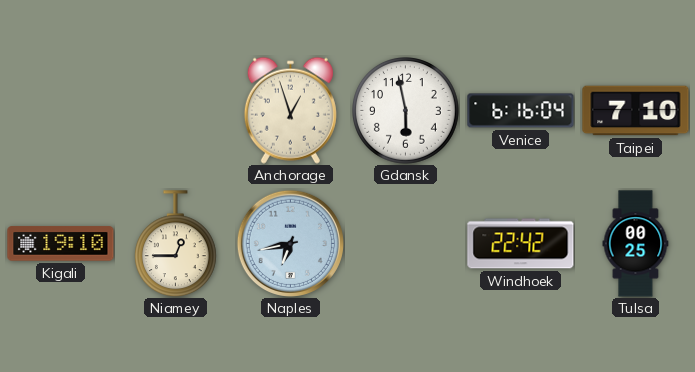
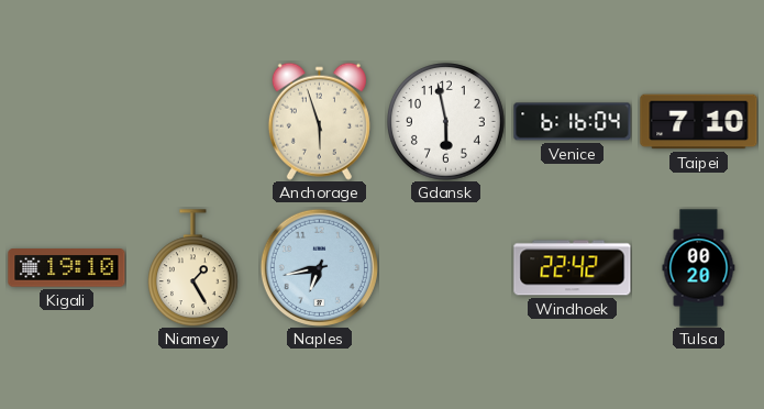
Anchorage: 12:57 -> 5:57
Niamey: 12:45 -> 1:25
Tulsa: 00:25 -> 00:20
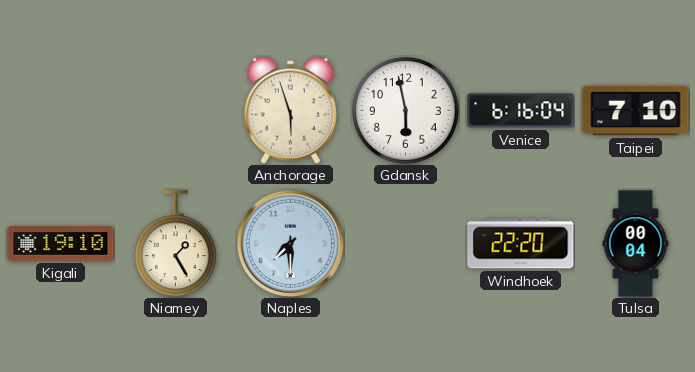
Naples: 6:43 -> 7:30
Windhoek: 22:42 -> 22:20
Tulsa: 00:20 -> 00:04
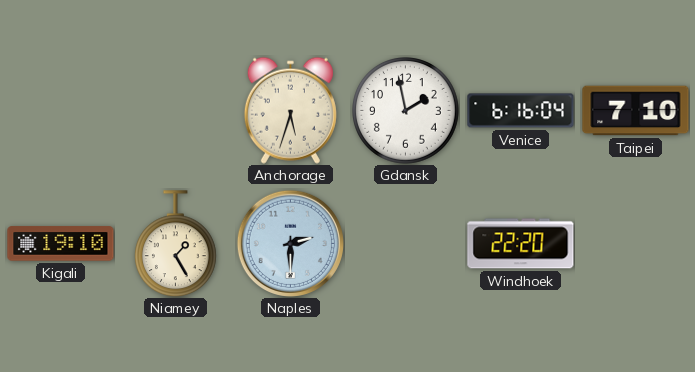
Anchorage: 5:57 -> 5:33
Gdansk: 5:58 -> 1:58
Naples: 7:30 -> 2:30
Tulsa: 00:04 -> none
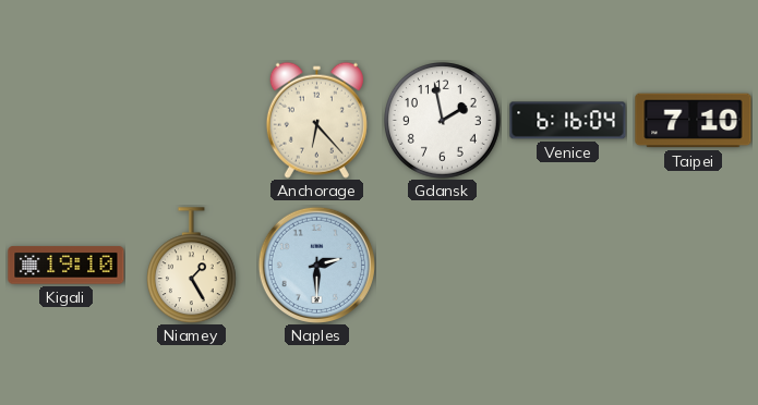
Anchorage: 5:33 -> 6:23
Windhoek: 22:20 -> none
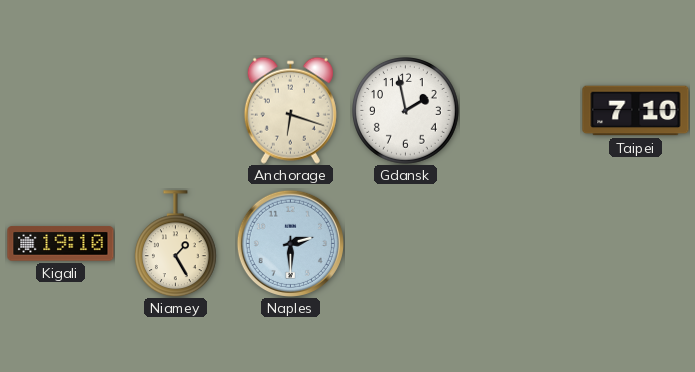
Anchorage: 6:23 -> 6:18
Venice: 6:16 -> none
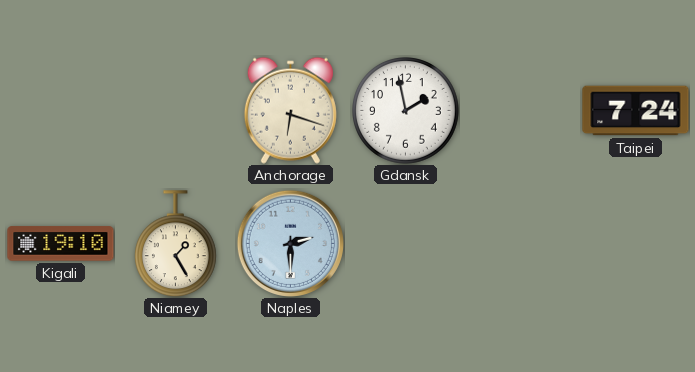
Taipei: 7:10 -> 7:24
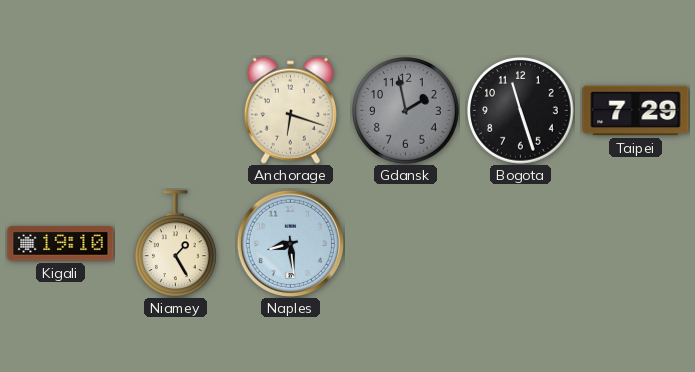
Gdansk dial: white -> grey
Bogota: none -> 11:27
Taipei: 7:24 -> 7:29
Naples: 2:30 -> 8:29
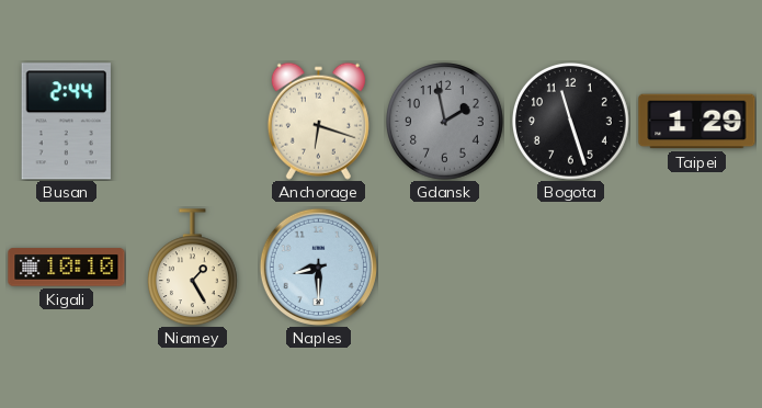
Busan: none -> 2:44
Taipei: 7:29 -> 1:29
Kigali: 19:10 -> 10:10
Naples: 8:29 -> 8:30
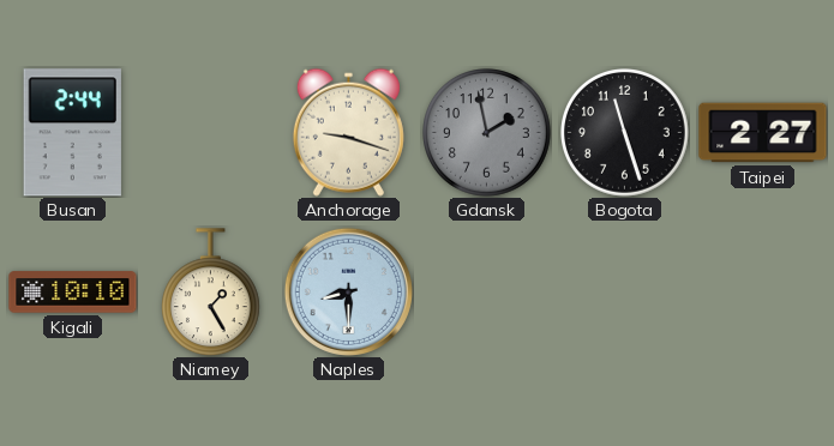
Anchorage: 6:18 -> 9:18
Taipei: 1:29 -> 2:27
